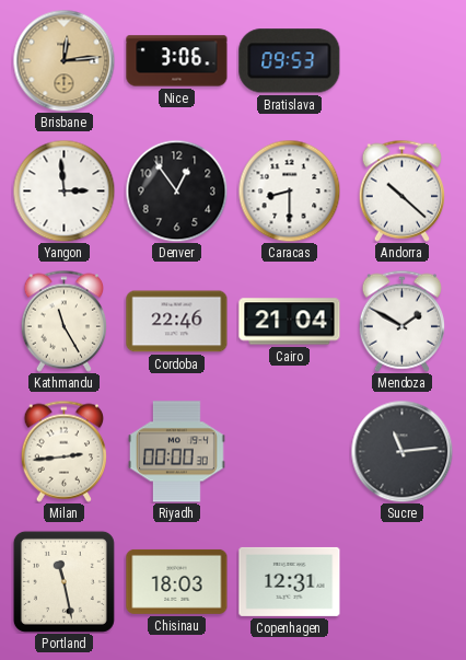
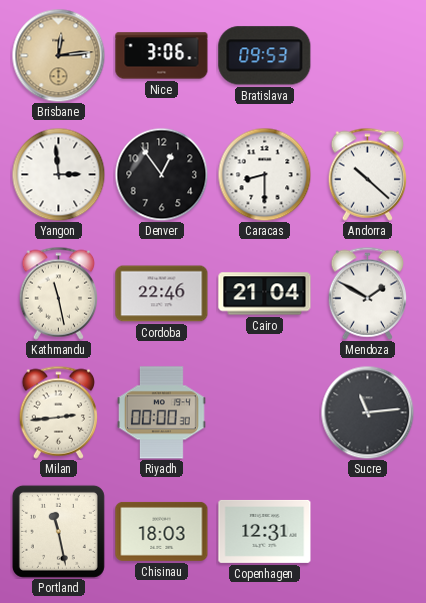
Kathmandu: 11:25 -> 11:28
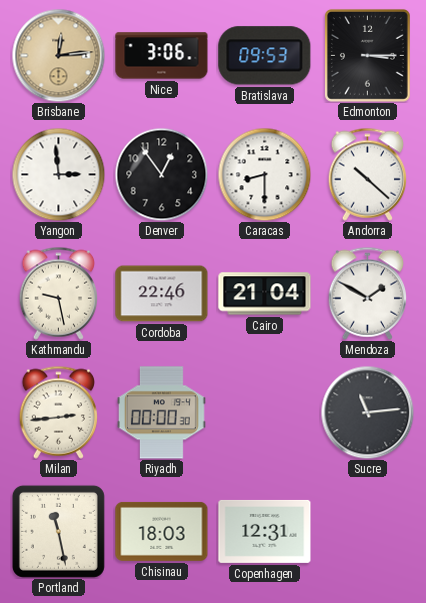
Edmonton: none -> 3:15
Kathmandu: 11:28 -> 9:28
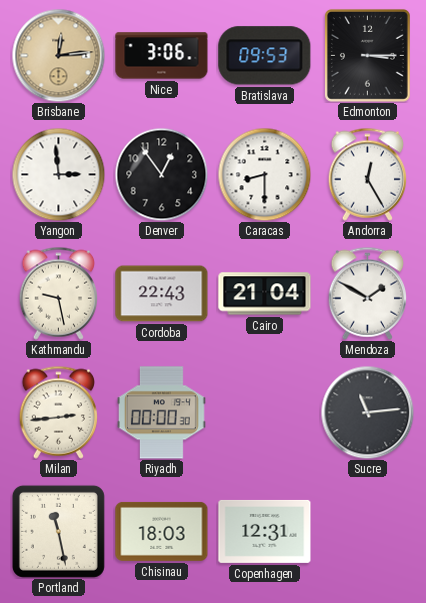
Andorra: 10:22 -> 12:25
Cordoba: 22:46 -> 22:43
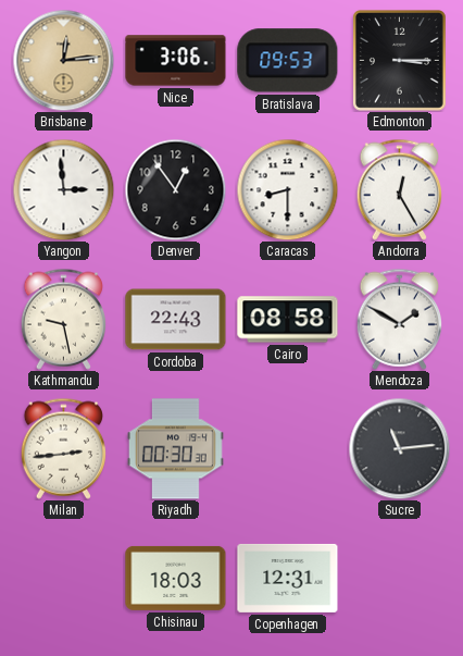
Cairo: 21:04 -> 08:58
Riyadh: 00:00 -> 00:30
Portland: 11:28 -> none
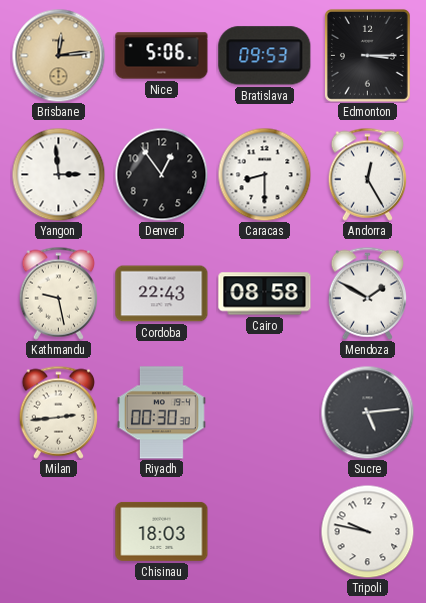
Nice: 3:06 -> 5:06
Sucre: 11:14 -> 5:14
Copenhagen: 12:31 -> none
Tripoli: none -> 9:47
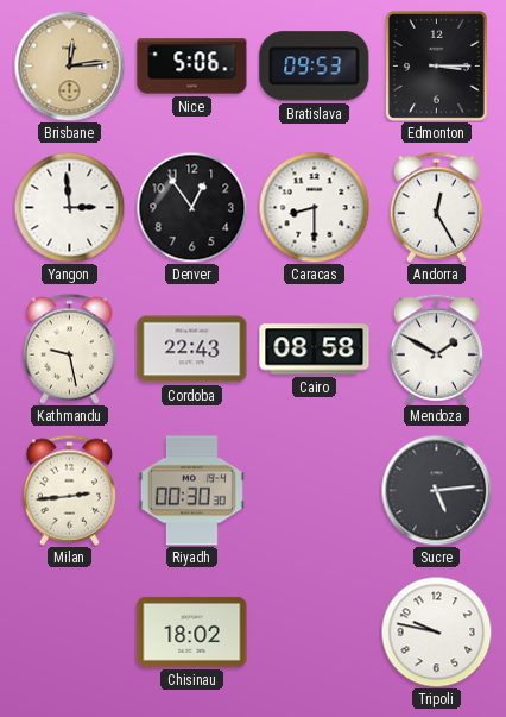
Chisinau: 18:03 -> 18:02
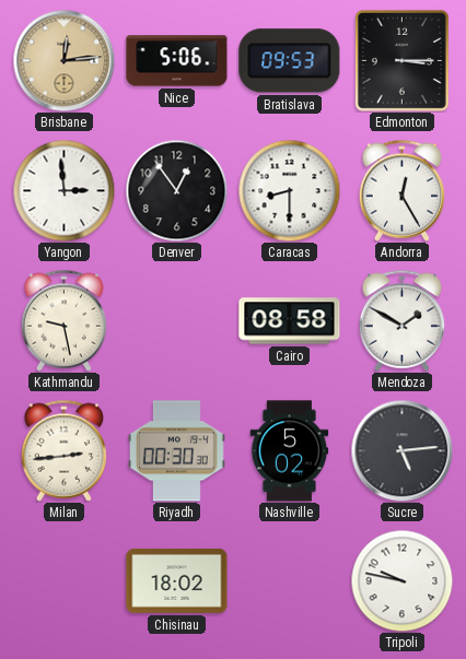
Cordoba: 22:43 -> none
Nashville: none -> 5:02
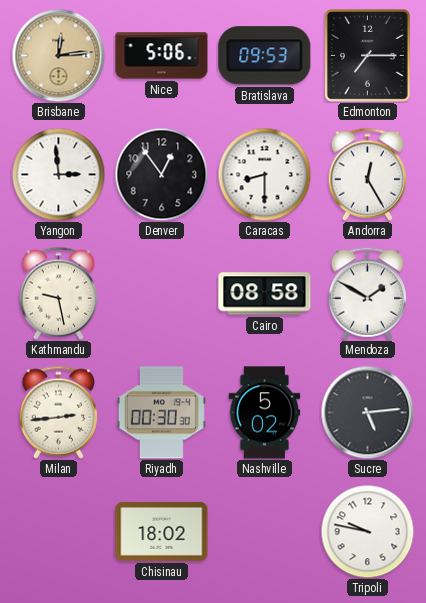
Edmonton: 3:15 -> 7:15
